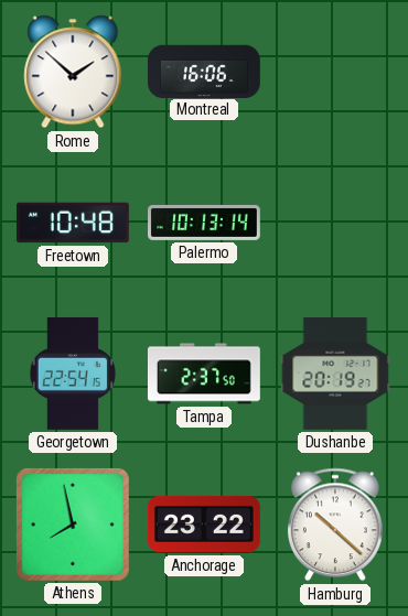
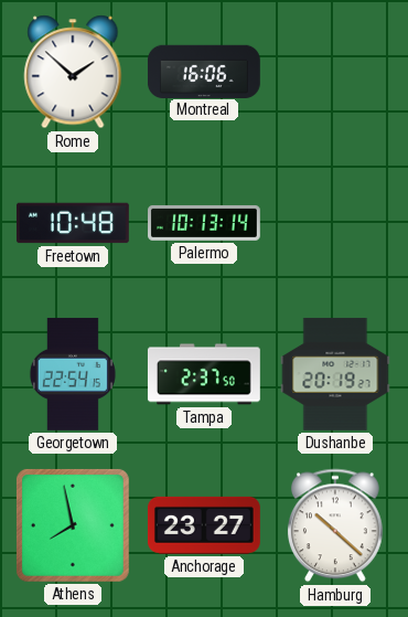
Anchorage: 23:22 -> 23:27
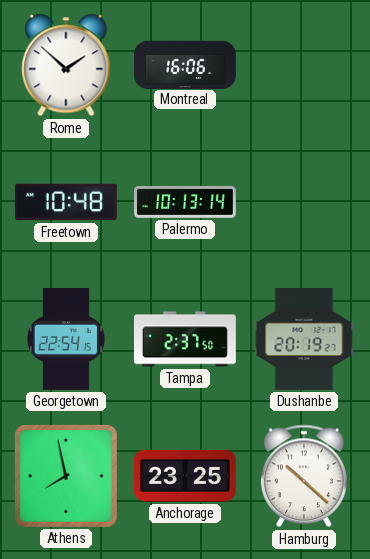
Anchorage: 23:27 -> 23:25
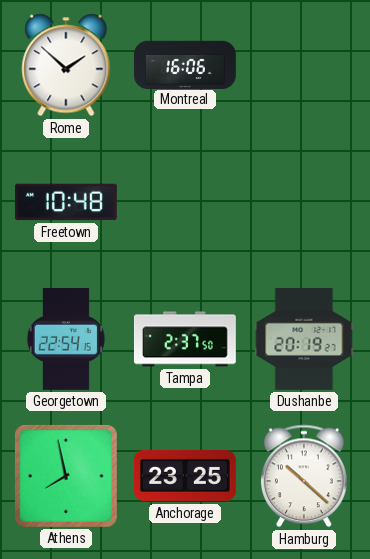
Palermo: 10:13 -> none
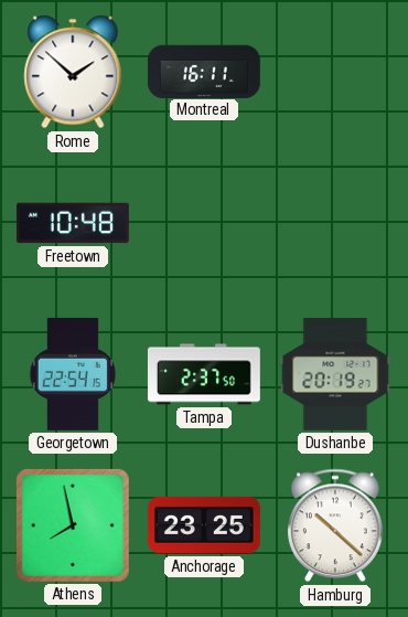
Montreal: 16:06 -> 16:11
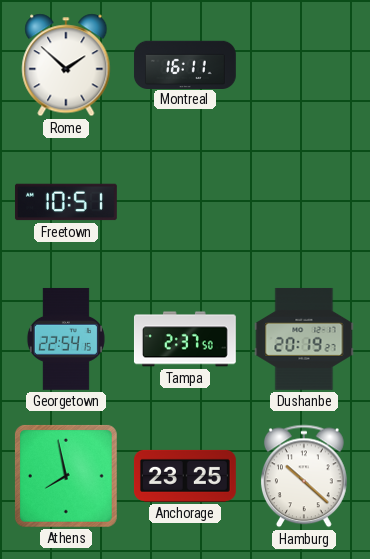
Freetown: 10:48 -> 10:51
